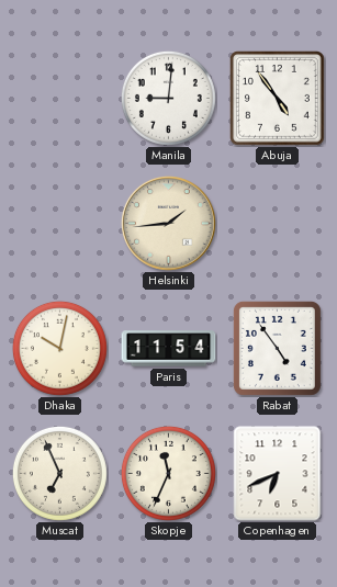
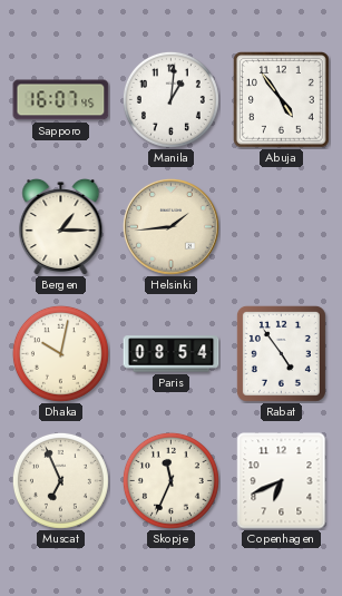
Sapporo: none -> 16:07
Manila: 9:01 -> 1:01
Bergen: none -> 1:15
Paris: 11:54 -> 08:54
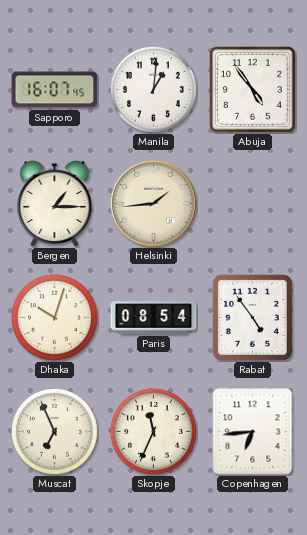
Dhaka: 10:02 -> 10:03
Copenhagen: 6:41 -> 6:44
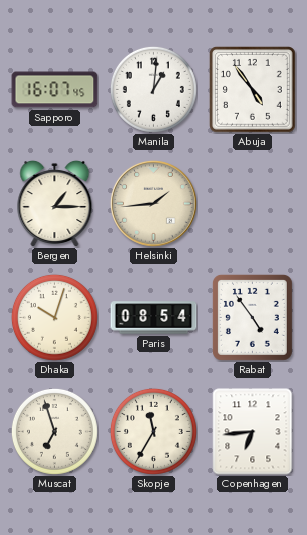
Muscat: 6:56 -> 6:57
Skopje: 11:34 -> 11:35
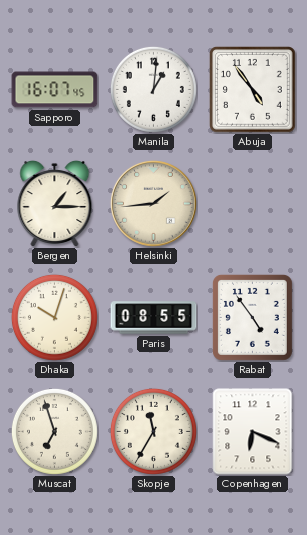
Paris: 08:54 -> 08:55
Copenhagen: 6:44 -> 6:19
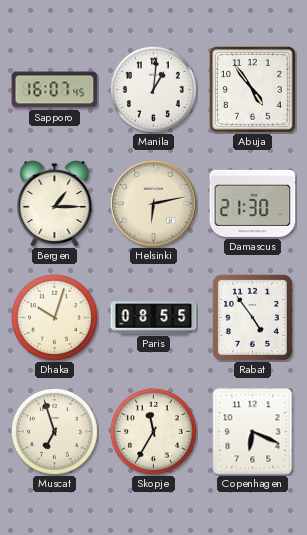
Helsinki: 1:44 -> 6:13
Damascus: none -> 21:30
